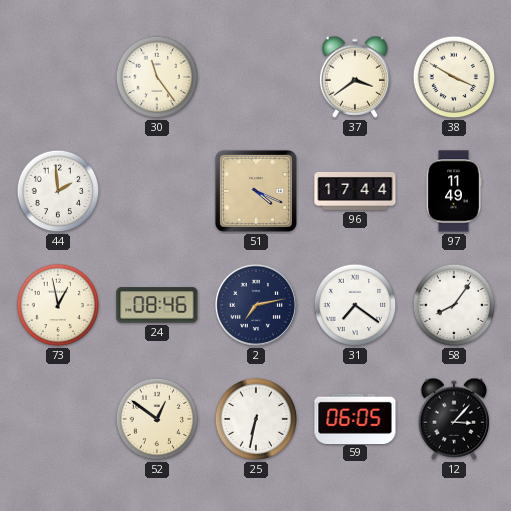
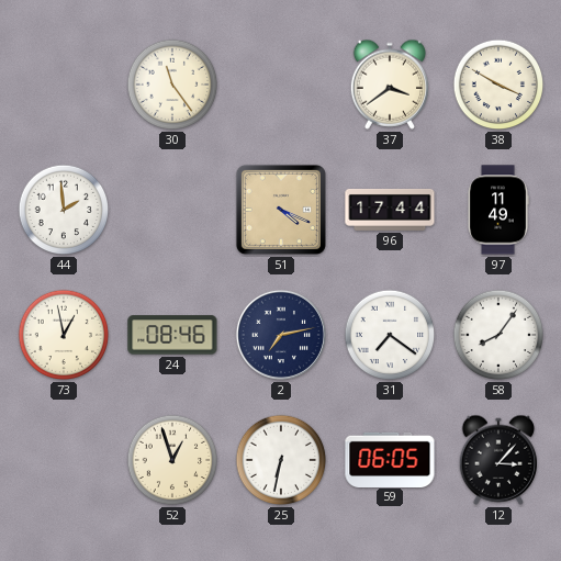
52: 12:51 -> 12:57
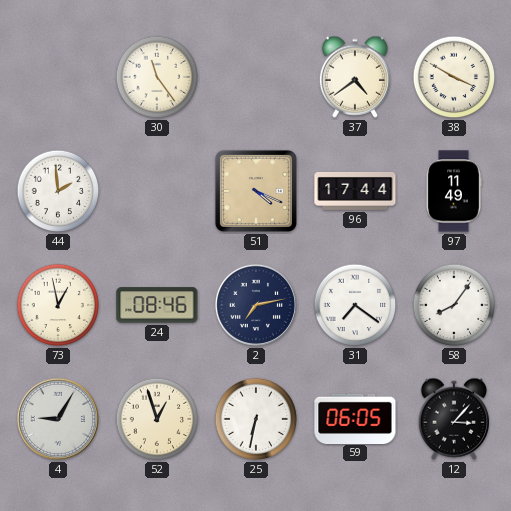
37: 3:39 -> 4:39
4: none -> 9:05
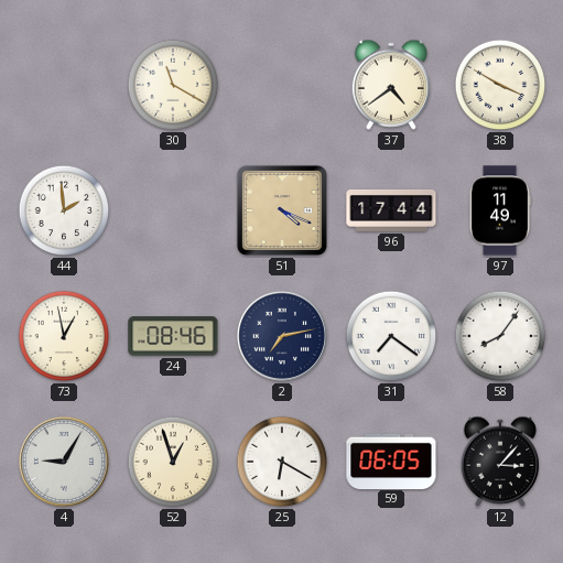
30: 11:24 -> 11:20
25: 6:32 -> 6:20
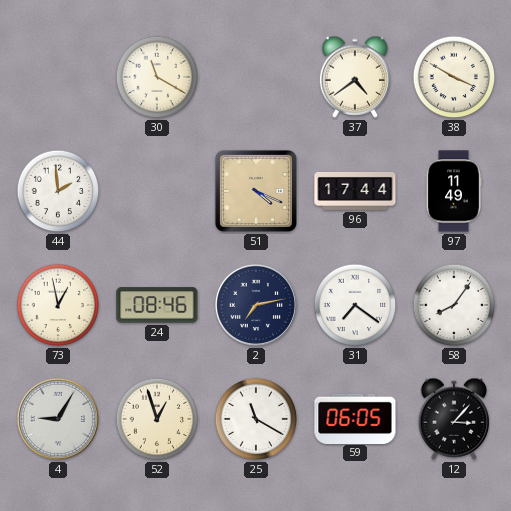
25: 6:20 -> 11:20
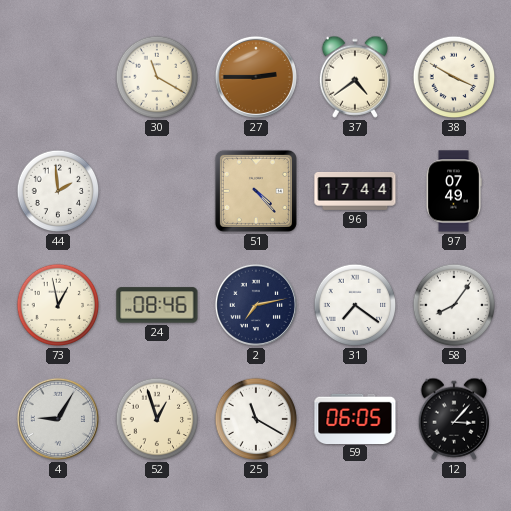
27: none -> 2:45
51: 4:19 -> 4:23
97: 11:49 -> 07:49
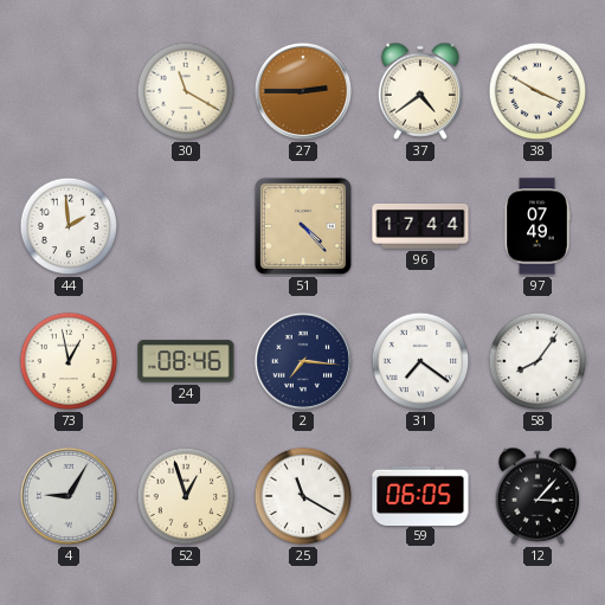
2: 7:13 -> 7:16
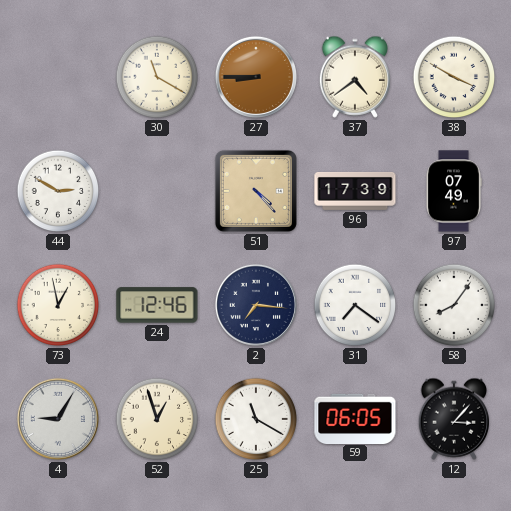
27: 2:45 -> 8:45
44: 1:59 -> 2:50
96: 17:44 -> 17:39
24: 08:46 -> 12:46
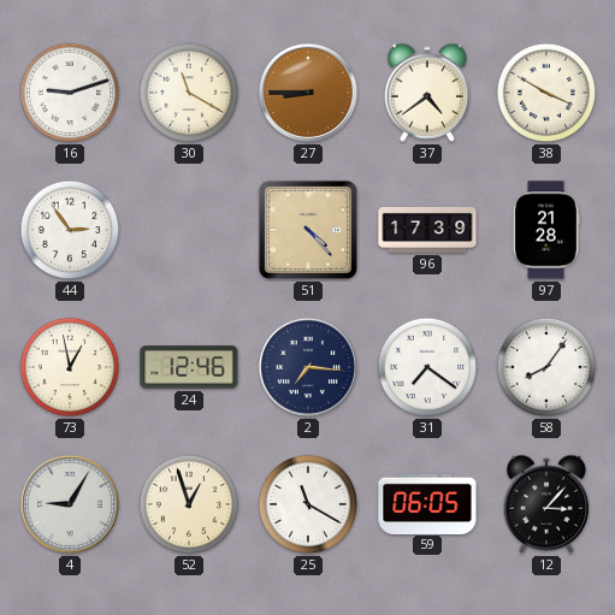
16: none -> 9:12
44: 2:50 -> 2:54
97: 07:49 -> 21:28
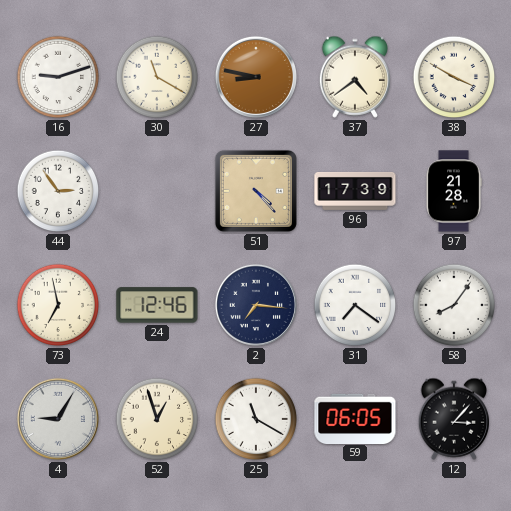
27: 8:45 -> 8:47
73: 12:58 -> 6:58
